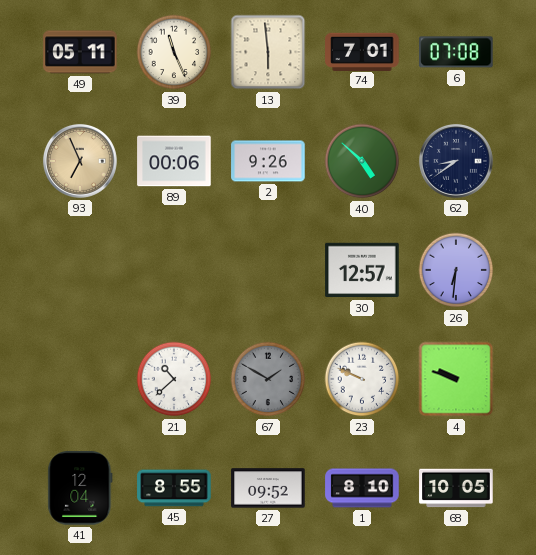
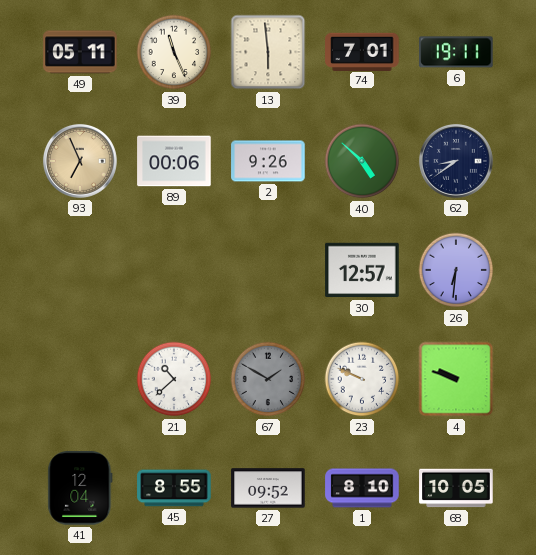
6: 07:08 -> 19:11
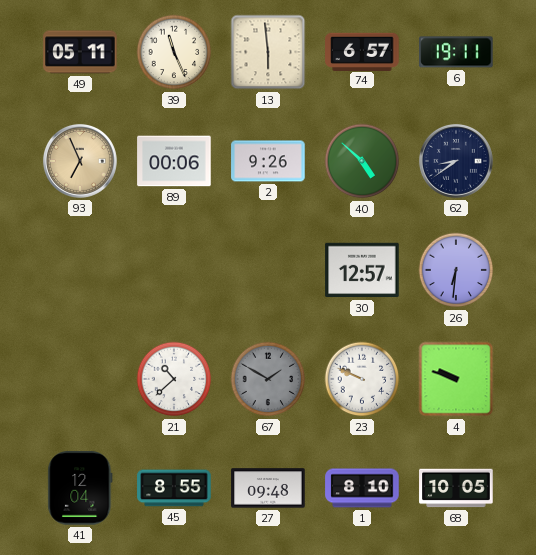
74: 7:01 -> 6:57
27: 09:52 -> 09:48
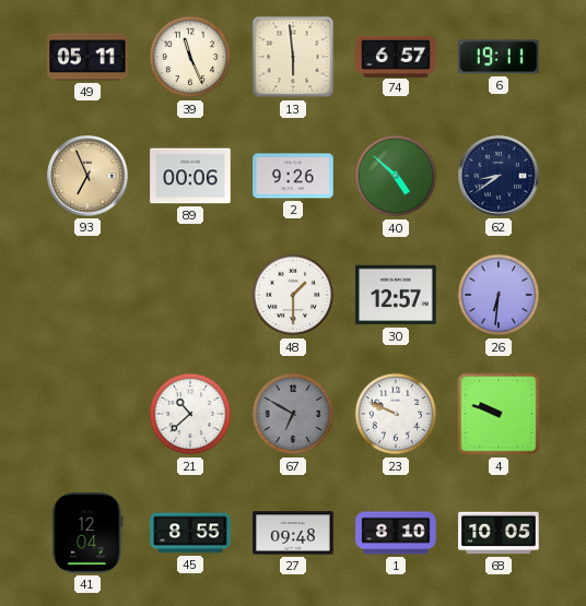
48: none -> 1:30
67: 1:50 -> 6:50
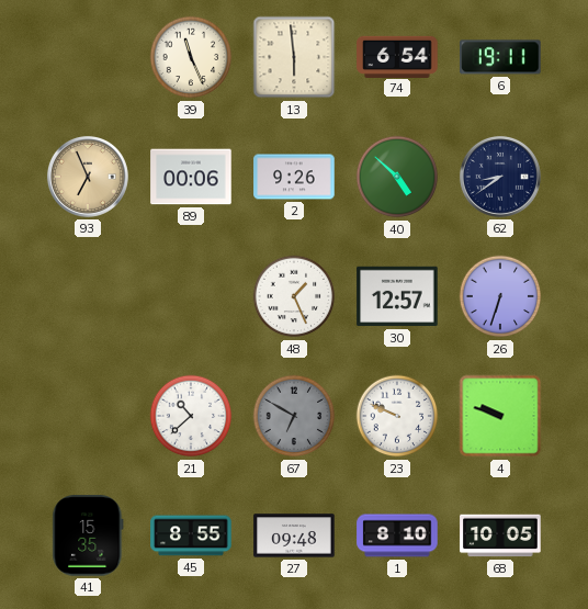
49: 05:11 -> none
74: 6:57 -> 6:54
48: 1:30 -> 1:26
26: 6:31 -> 6:33
41: 12:04 -> 15:35
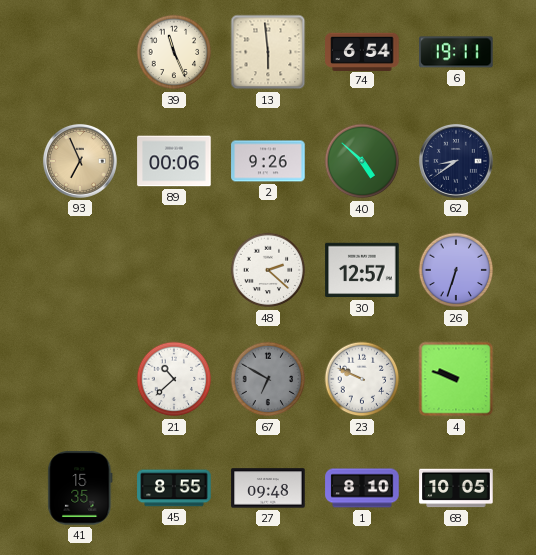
48: 1:26 -> 2:22
